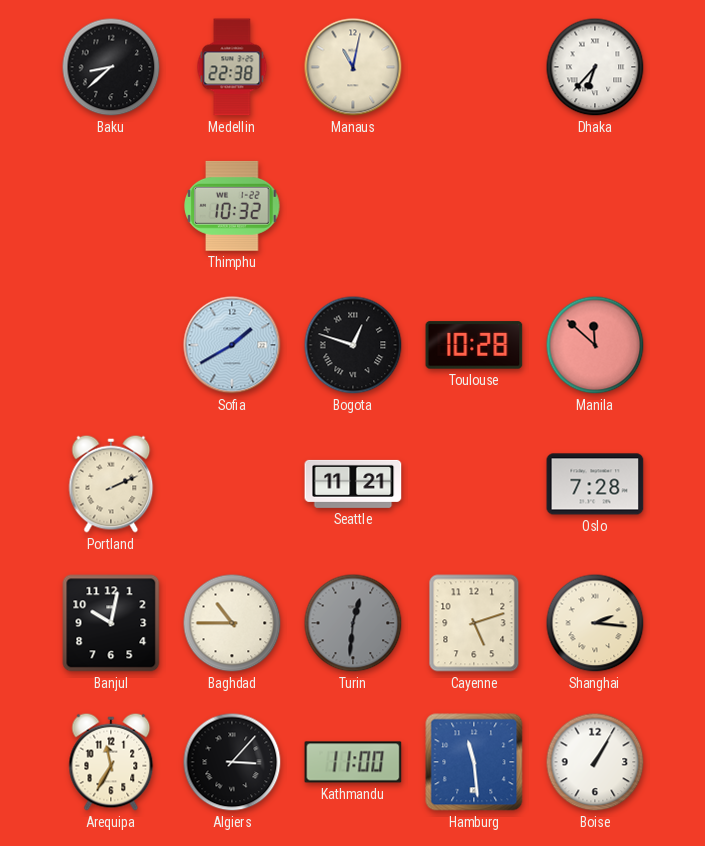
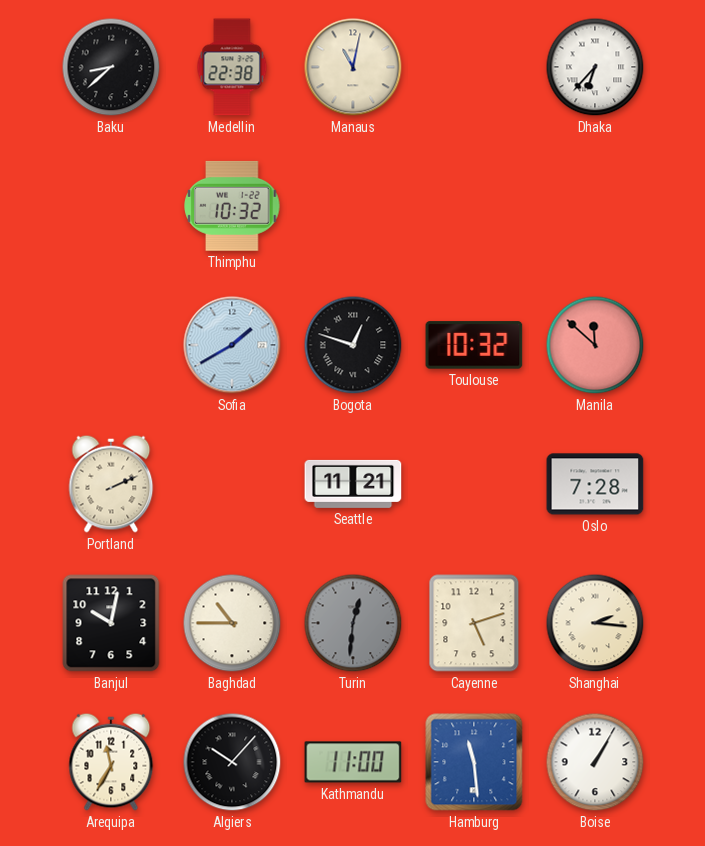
Toulouse: 10:28 -> 10:32
Algiers: 3:07 -> 10:07
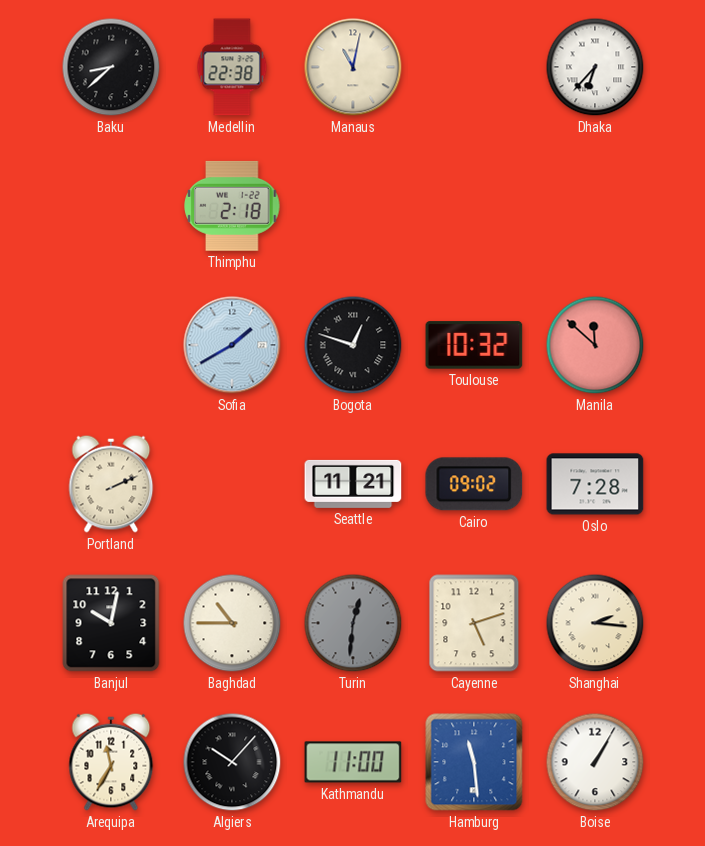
Thimphu: 10:32 -> 2:18
Cairo: none -> 09:02
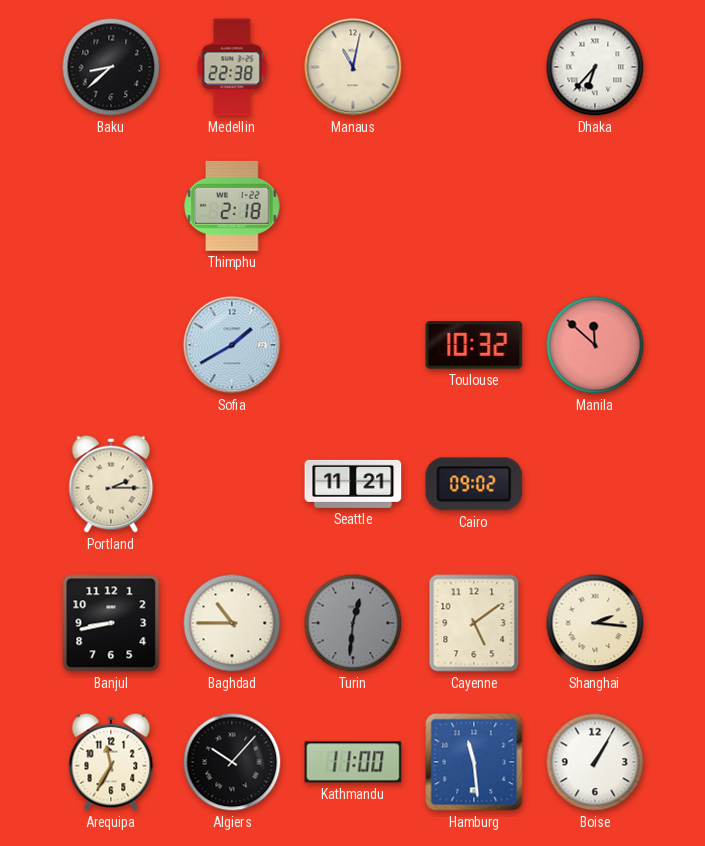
Bogota: 12:48 -> none
Portland: 2:11 -> 2:15
Oslo: 7:28 -> none
Banjul: 10:02 -> 8:43
Cayenne: 5:12 -> 5:09
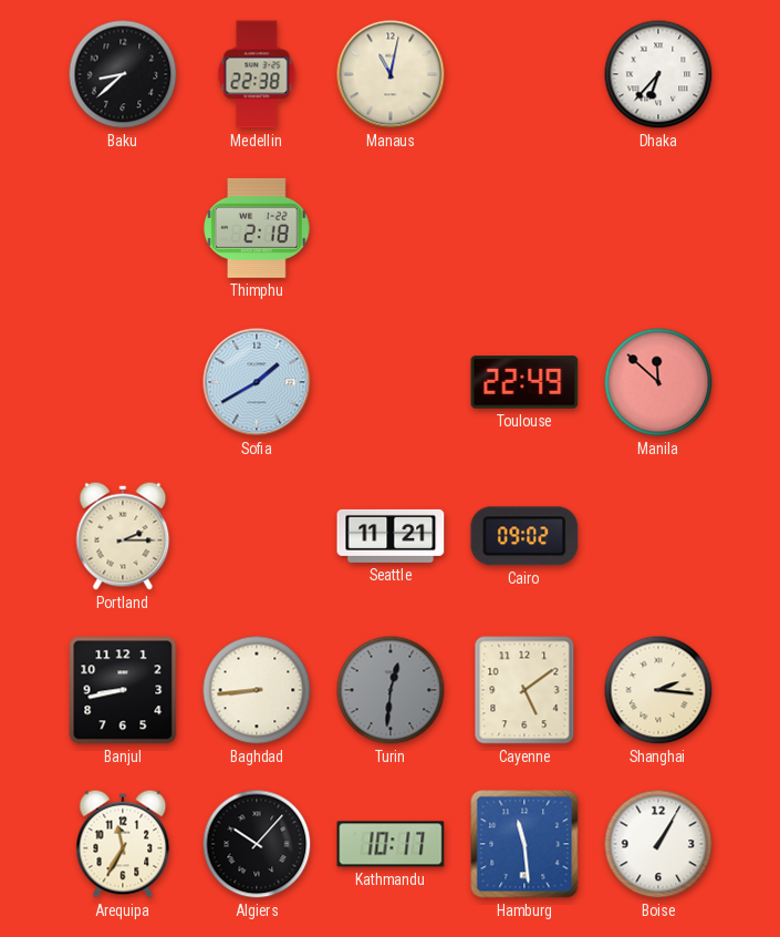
Toulouse: 10:32 -> 22:49
Baghdad: 10:45 -> 8:44
Kathmandu: 11:00 -> 10:17
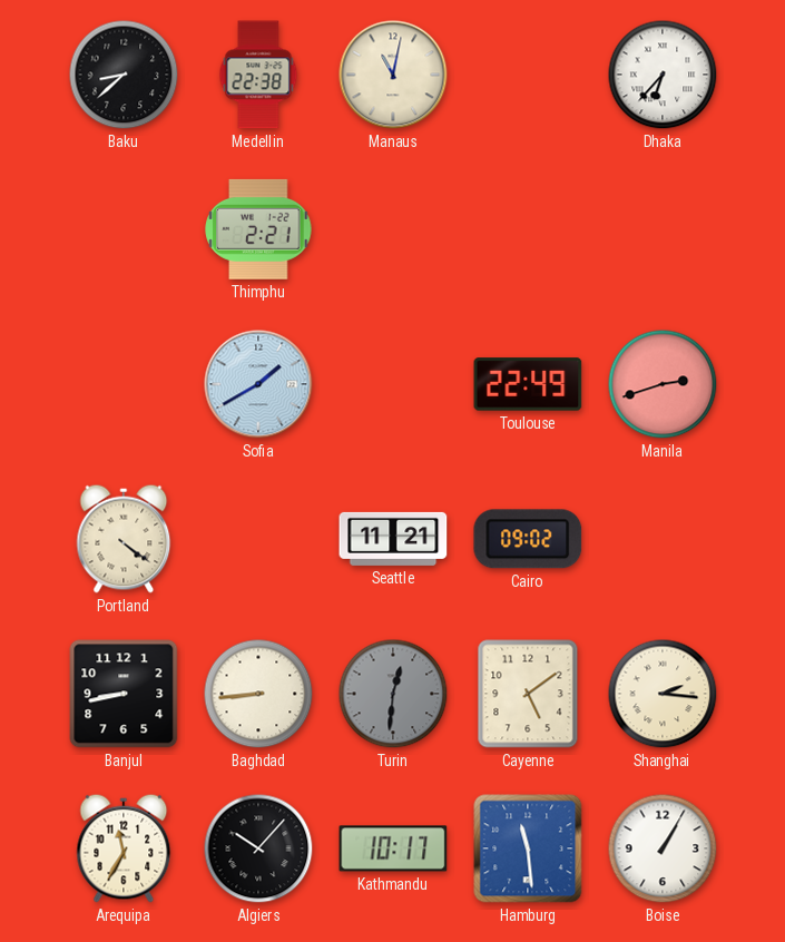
Thimphu: 2:18 -> 2:21
Manila: 11:52 -> 2:42
Portland: 2:15 -> 4:21
